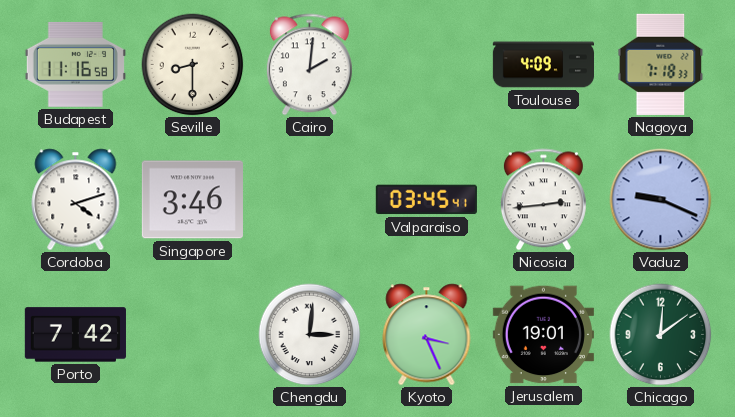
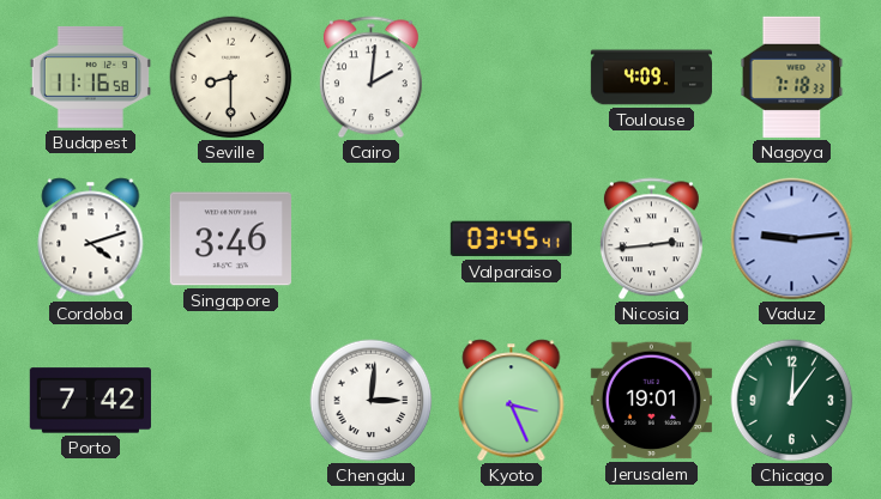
Vaduz: 9:19 -> 9:14
Chicago: 12:09 -> 12:06
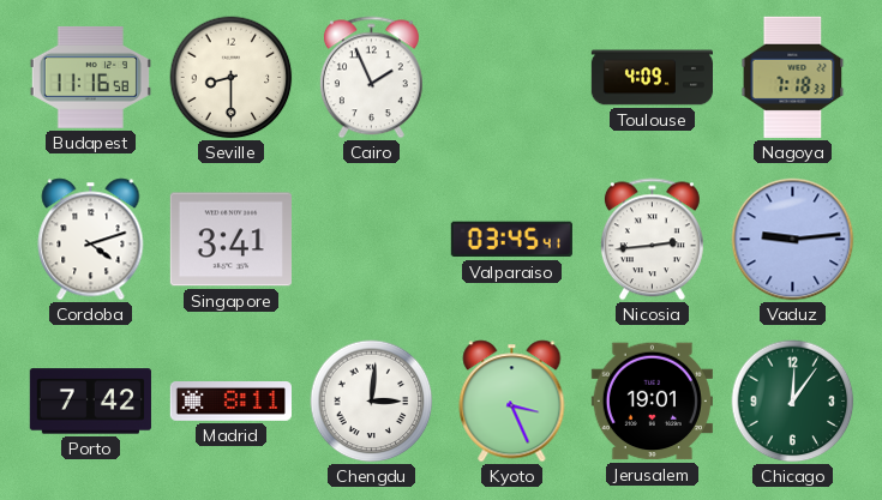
Cairo: 2:01 -> 1:56
Singapore: 3:46 -> 3:41
Madrid: none -> 8:11
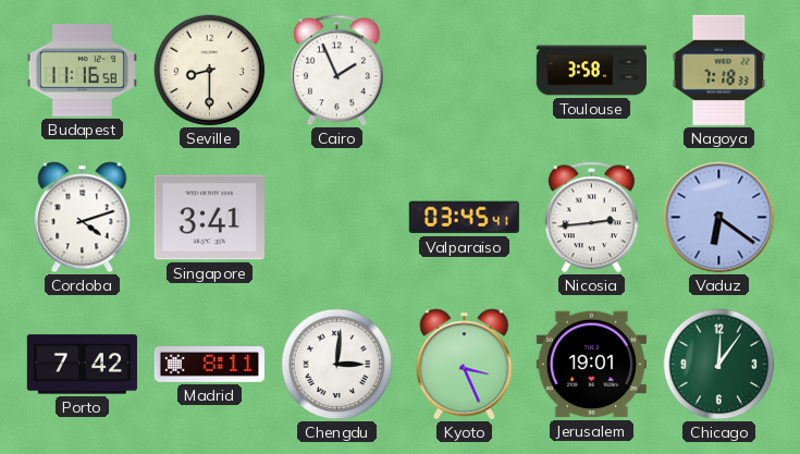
Toulouse: 4:09 -> 3:58
Vaduz: 9:14 -> 6:21
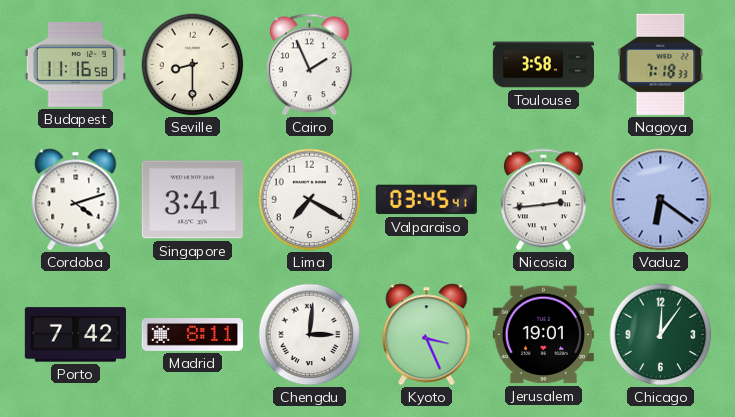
Lima: none -> 7:20
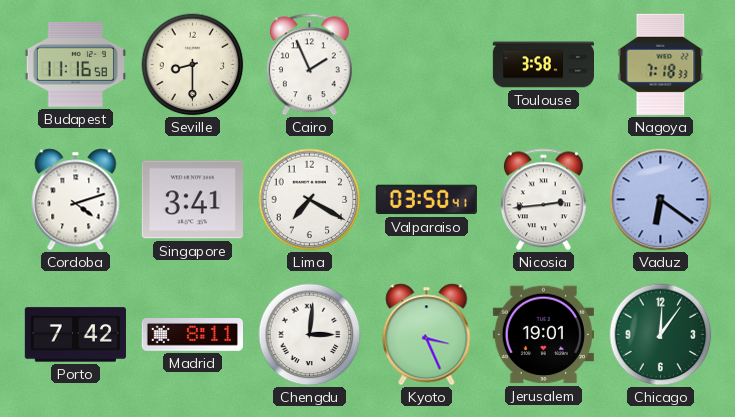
Valparaiso: 03:45 -> 03:50
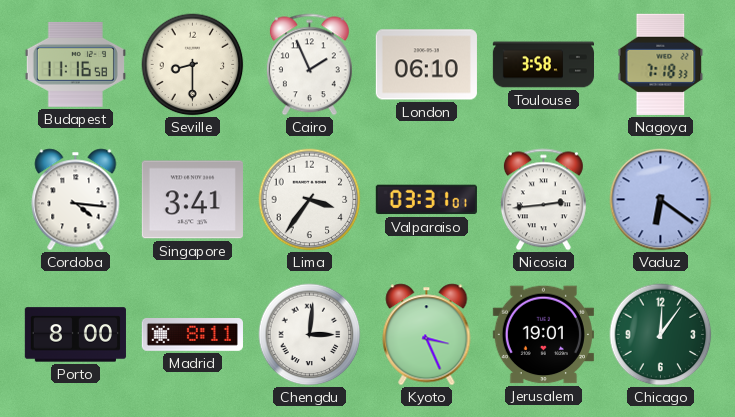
London: none -> 06:10
Cordoba: 4:12 -> 4:16
Lima: 7:20 -> 3:36
Valparaiso: 03:50 -> 03:31
Porto: 7:42 -> 8:00
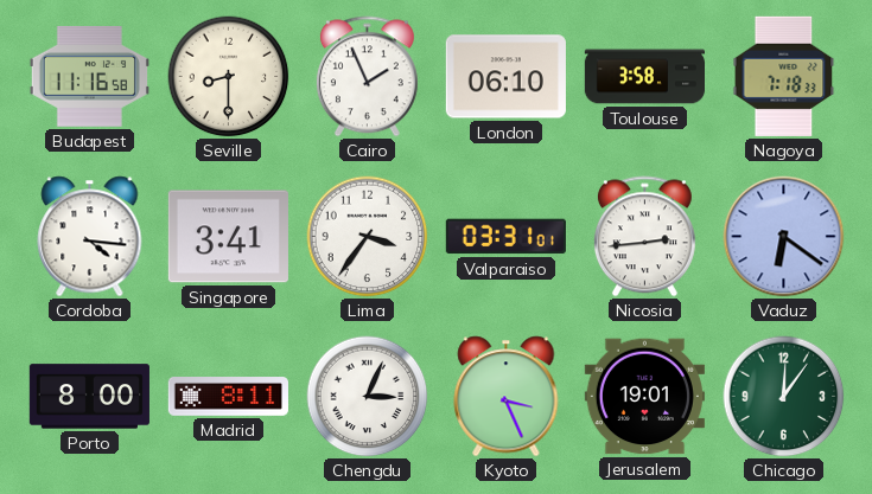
Chengdu: 3:01 -> 3:04
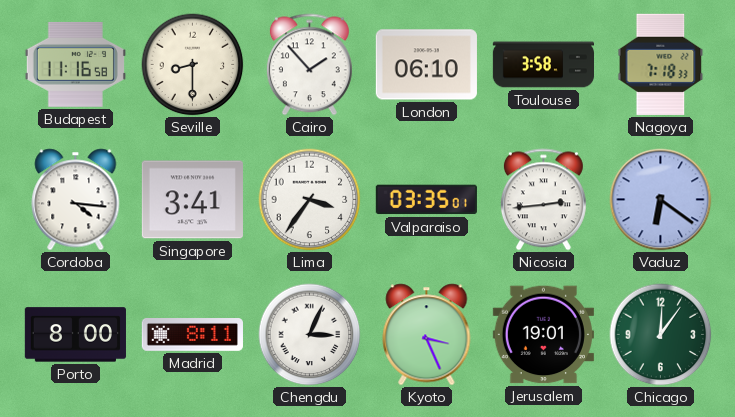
Cairo: 1:56 -> 1:53
Valparaiso: 03:31 -> 03:35
